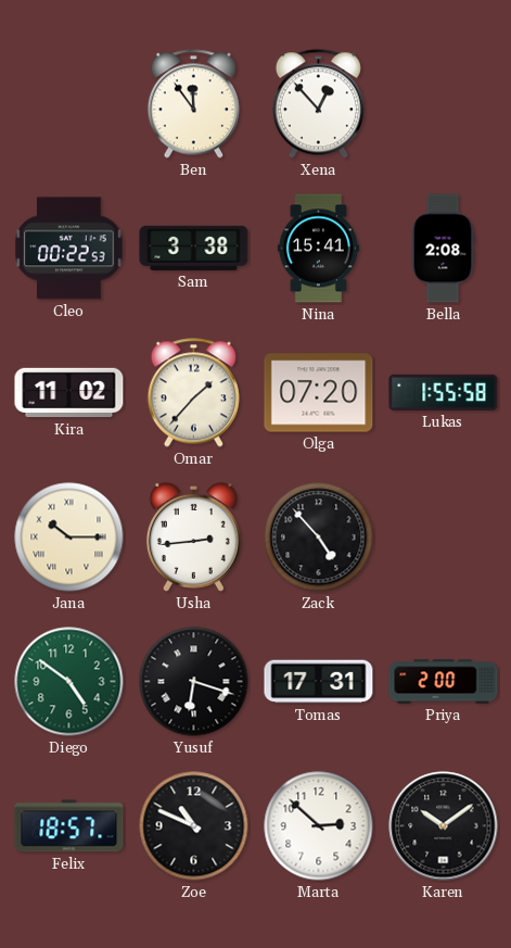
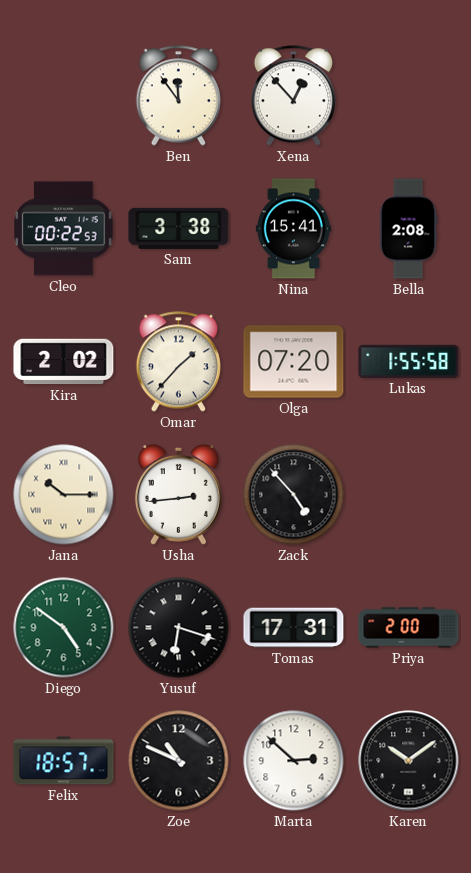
Kira: 11:02 -> 2:02
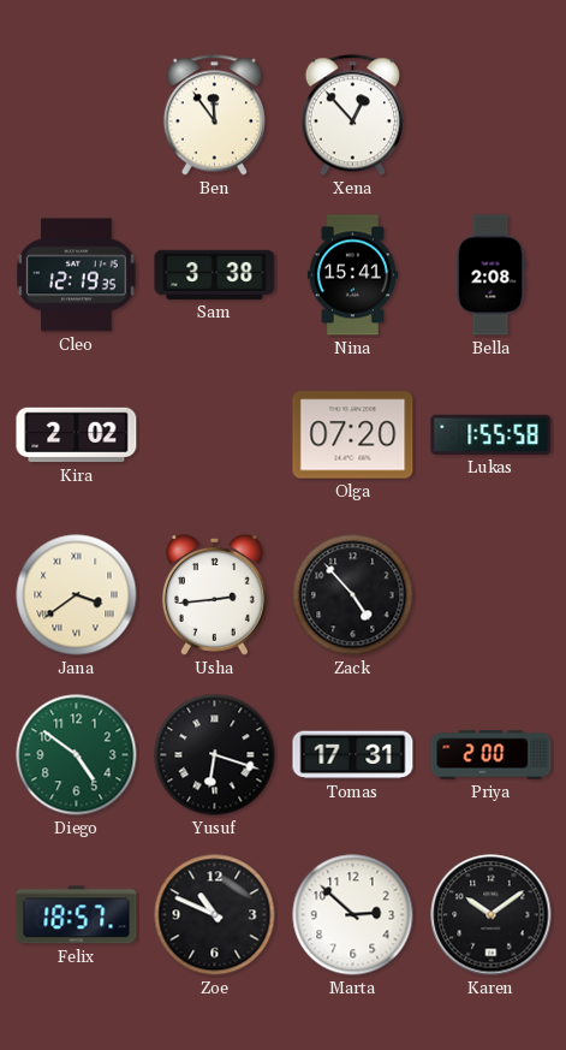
Cleo: 00:22 -> 12:19
Omar: 1:37 -> none
Jana: 10:15 -> 3:39
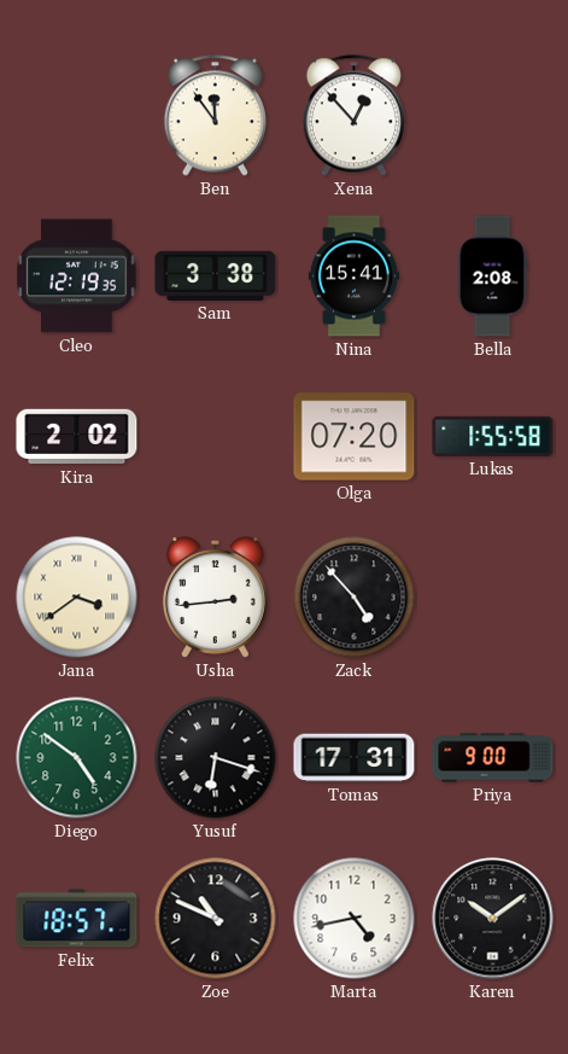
Priya: 2:00 -> 9:00
Marta: 2:52 -> 4:43
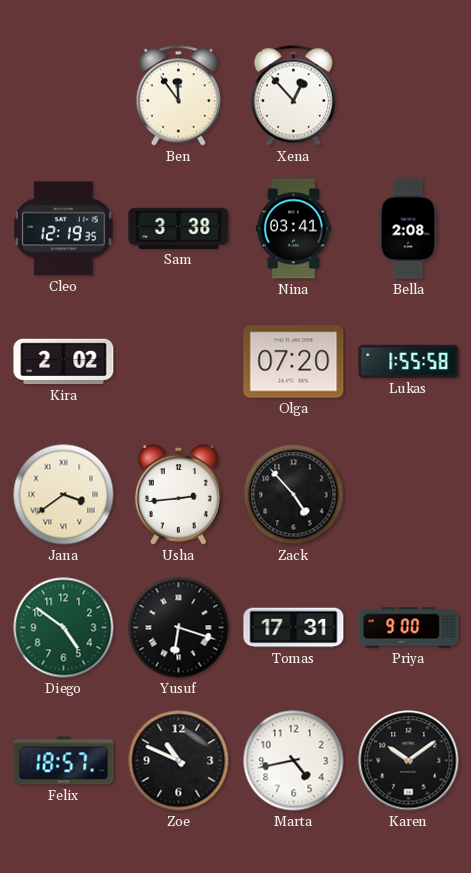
Nina: 15:41 -> 03:41
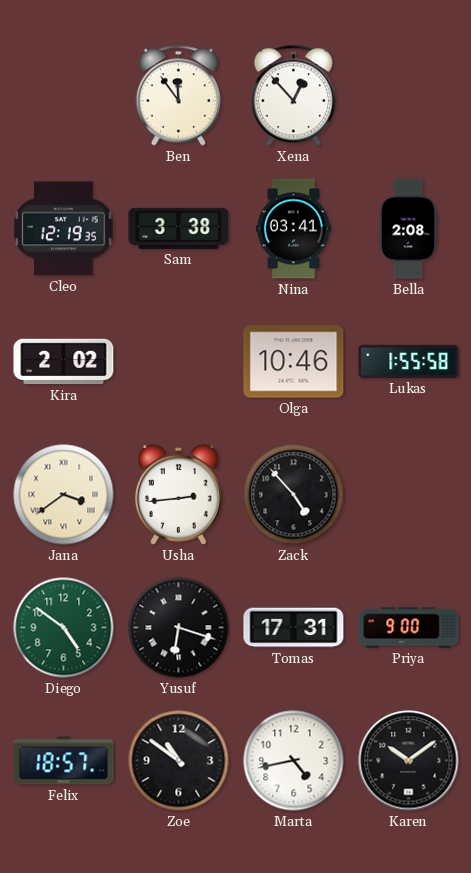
Olga: 07:20 -> 10:46
Zoe: 10:49 -> 10:51
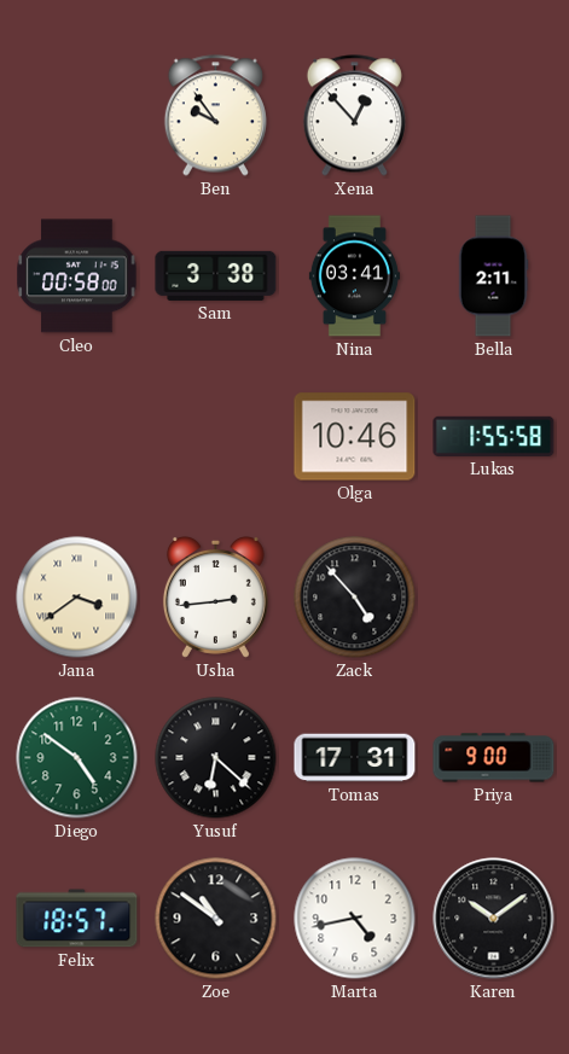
Ben: 11:54 -> 9:54
Cleo: 12:19 -> 00:58
Bella: 2:08 -> 2:11
Kira: 2:02 -> none
Yusuf: 6:18 -> 6:22
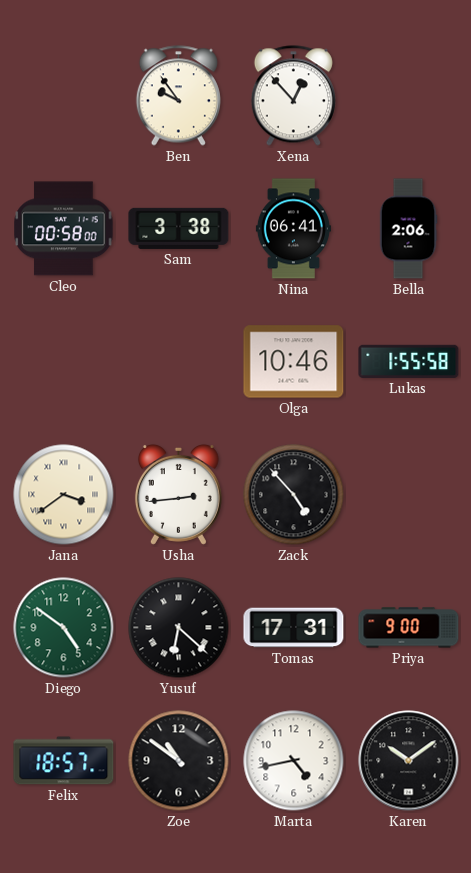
Nina: 03:41 -> 06:41
Bella: 2:11 -> 2:06
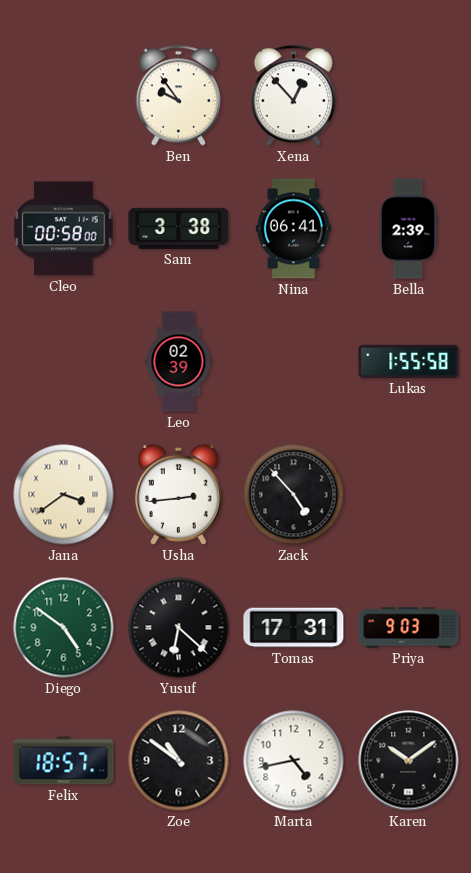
Bella: 2:06 -> 2:39
Leo: none -> 02:39
Olga: 10:46 -> none
Priya: 9:00 -> 9:03
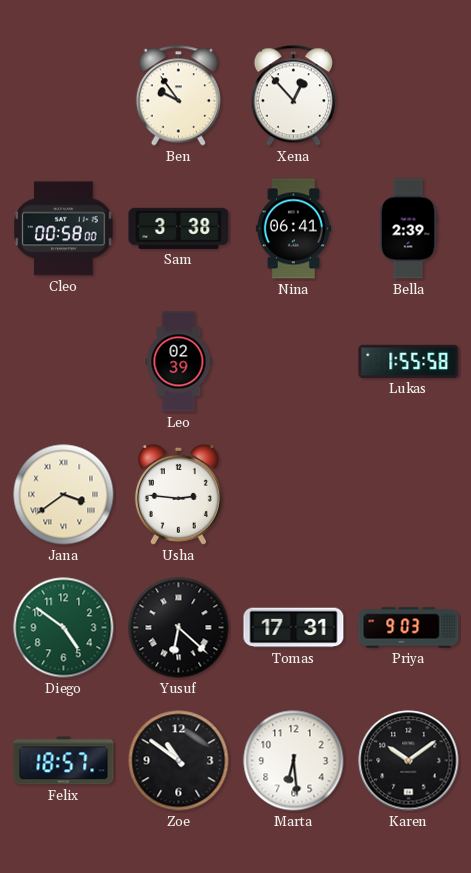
Usha: 2:44 -> 2:46
Zack: 4:53 -> none
Marta: 4:43 -> 6:29
